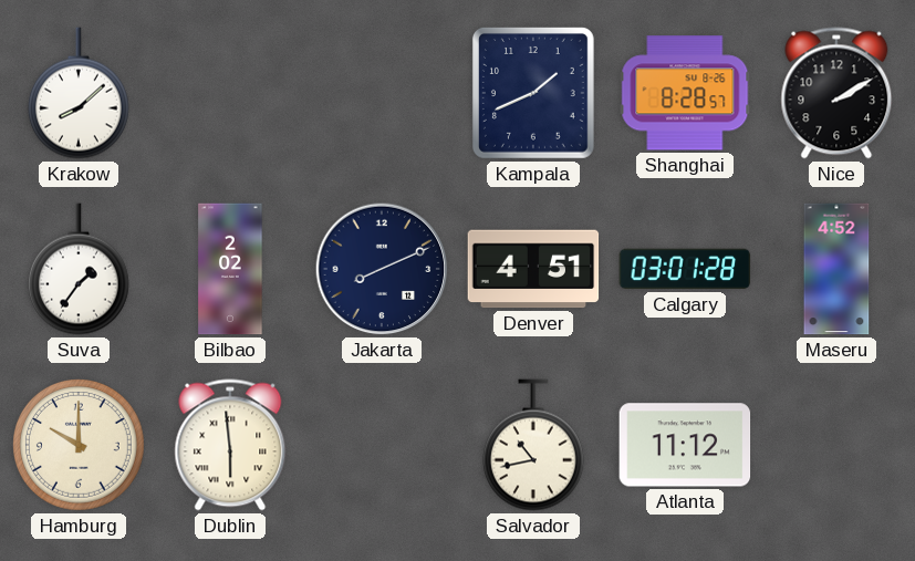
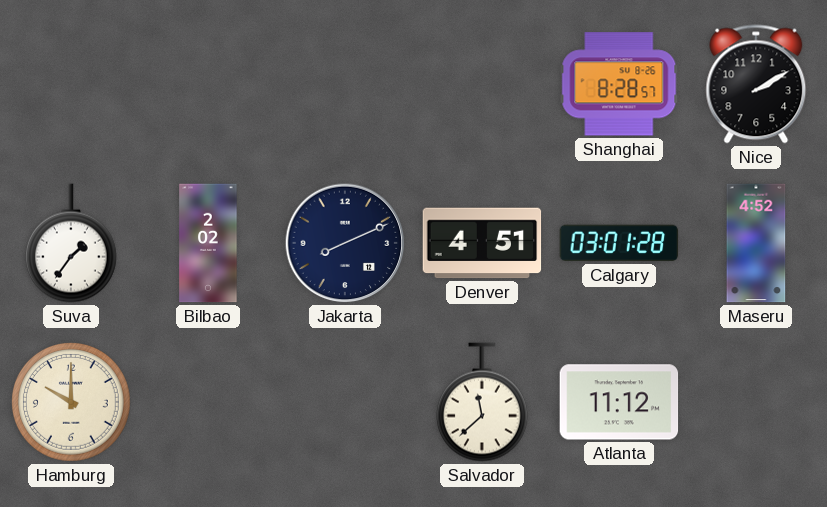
Krakow: 8:08 -> none
Kampala: 1:41 -> none
Dublin: 5:59 -> none
Salvador: 10:43 -> 11:38
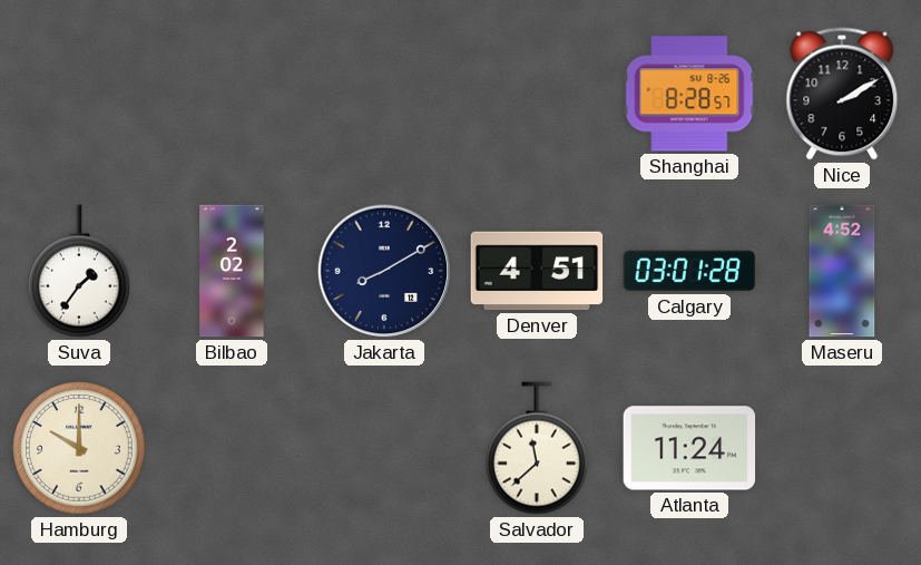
Jakarta: 8:11 -> 8:10
Atlanta: 11:12 -> 11:24
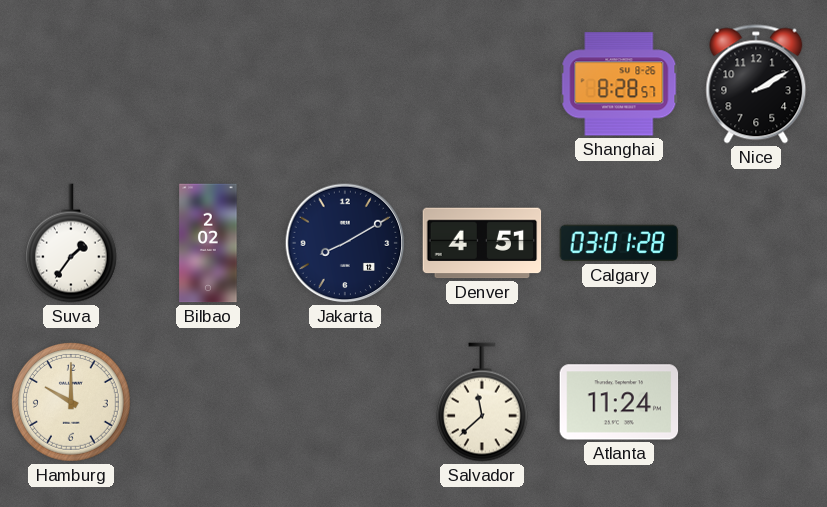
Maseru: 4:52 -> none
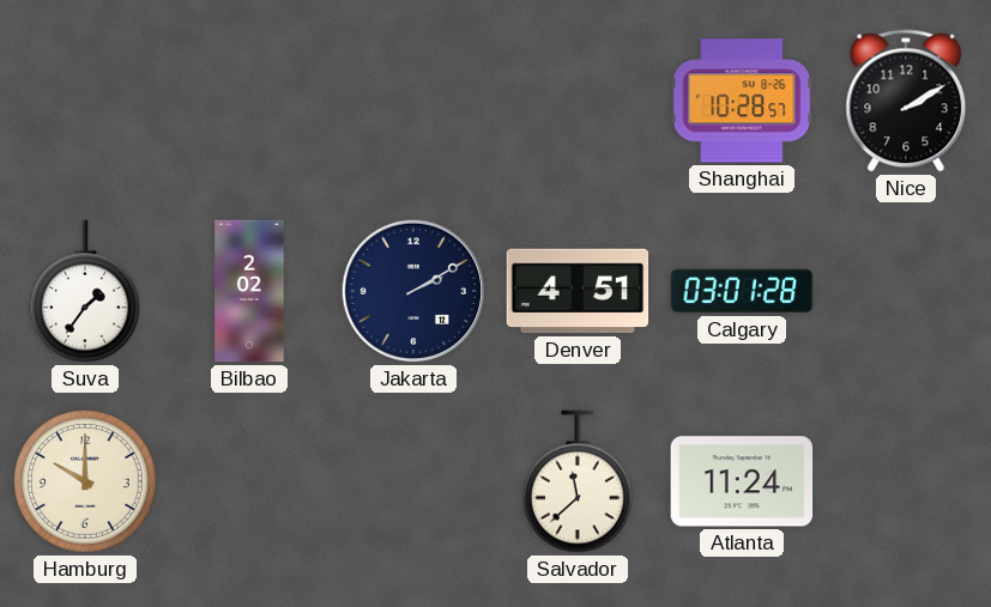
Shanghai: 8:28 -> 10:28
Jakarta: 8:10 -> 2:10
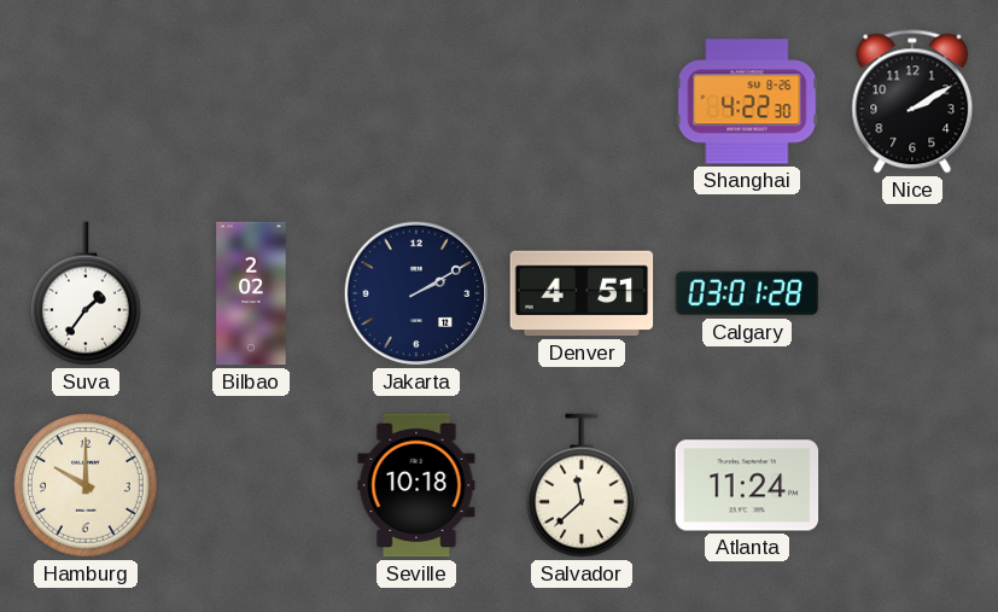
Shanghai: 10:28 -> 4:22
Seville: none -> 10:18
